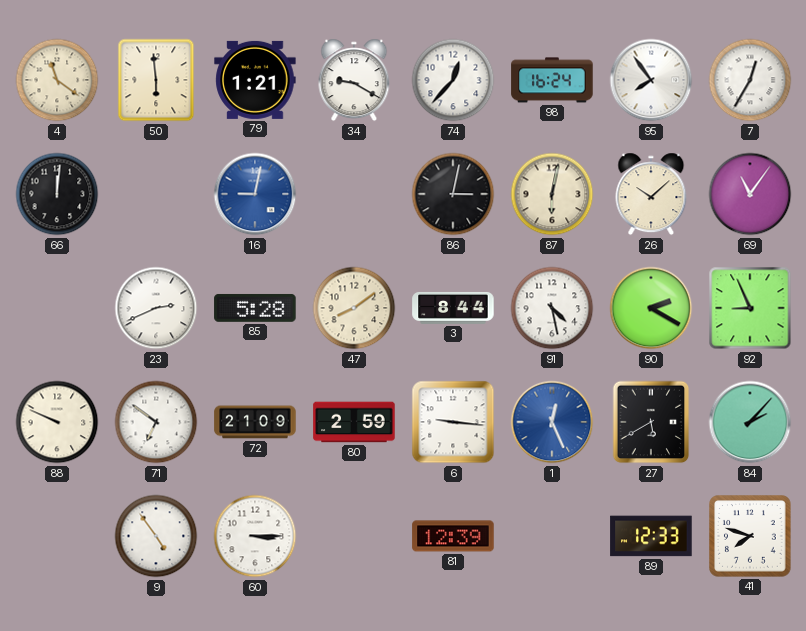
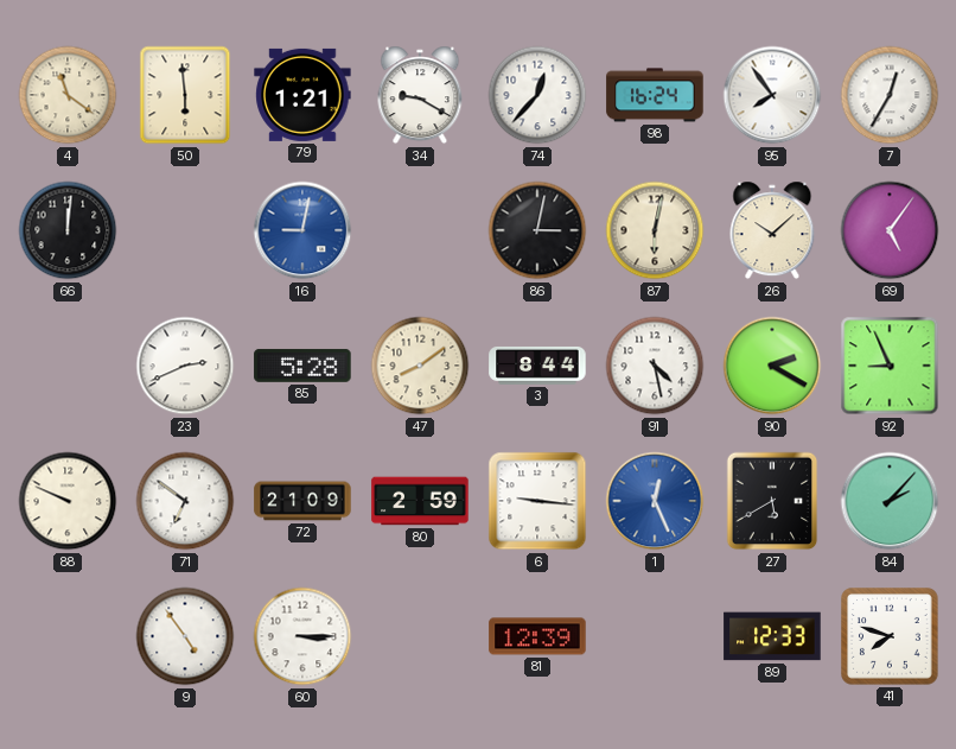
69: 11:06 -> 5:06
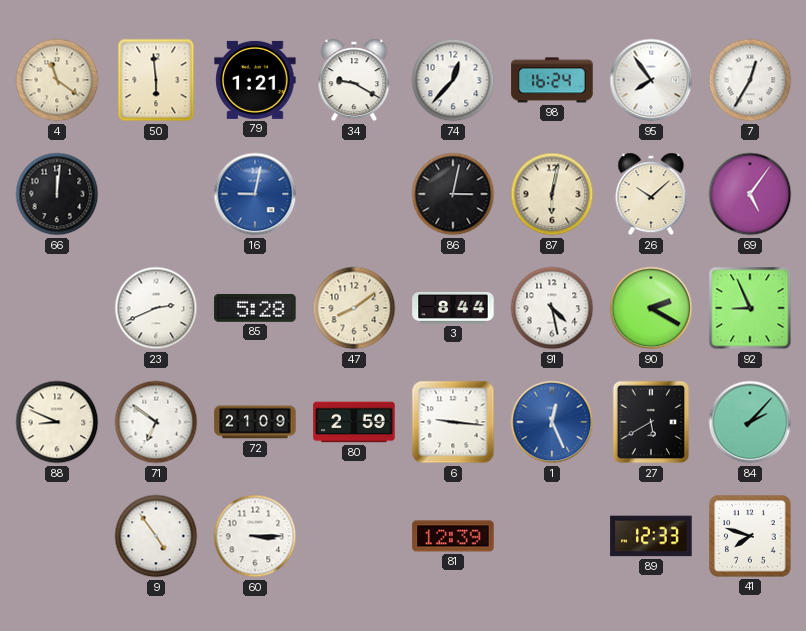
88: 9:49 -> 8:49
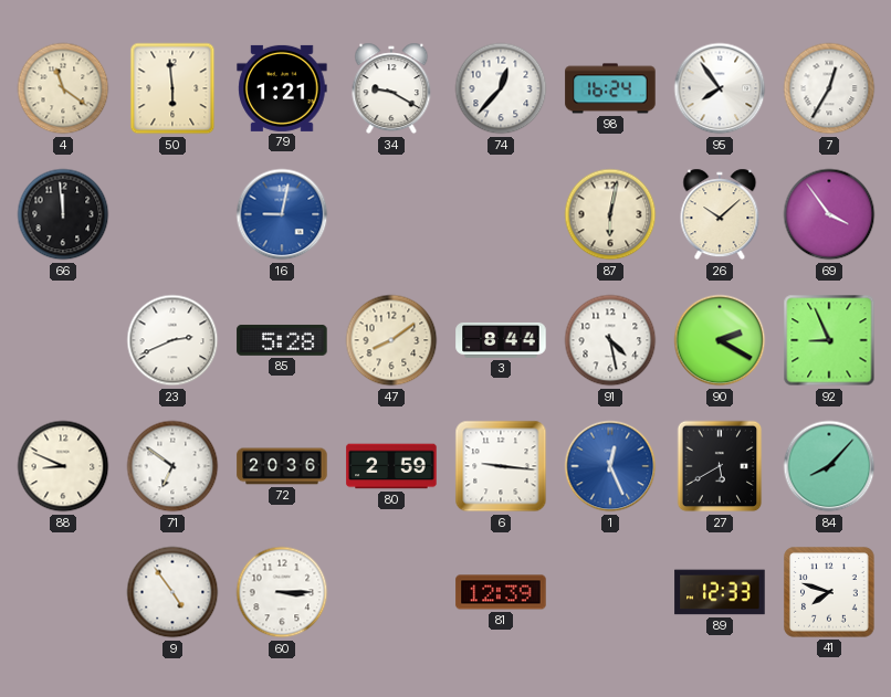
66: 12:01 -> 11:59
86: 3:02 -> none
69: 5:06 -> 3:54
72: 21:09 -> 20:36
84: 2:07 -> 8:07
